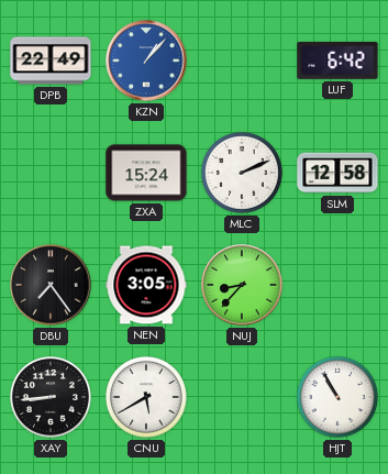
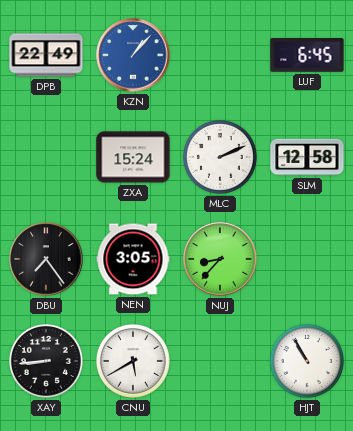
LUF: 6:42 -> 6:45
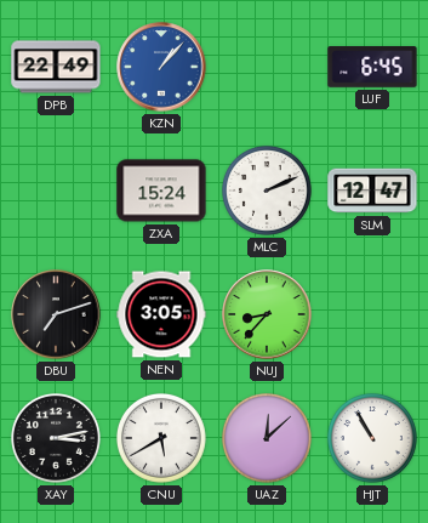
SLM: 12:58 -> 12:47
DBU: 7:24 -> 7:12
XAY: 8:44 -> 3:13
UAZ: none -> 12:08
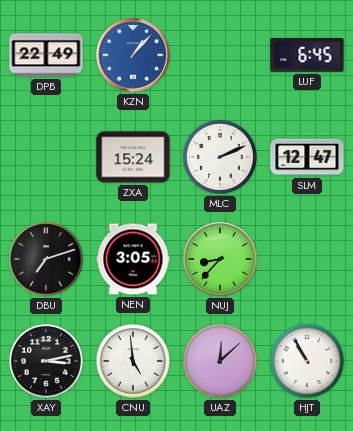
CNU: 5:40 -> 4:59
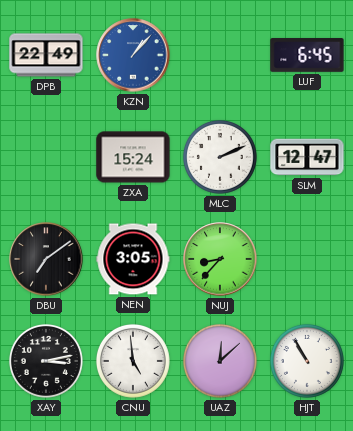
DBU: 7:12 -> 7:09
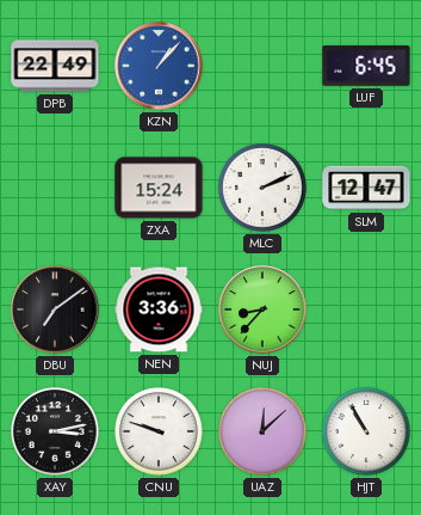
NEN: 3:05 -> 3:36
CNU: 4:59 -> 9:48
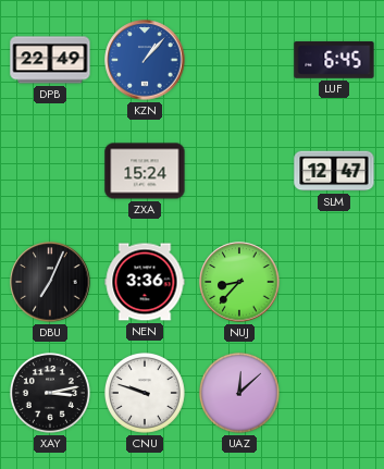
MLC: 2:11 -> none
DBU: 7:09 -> 7:04
HJT: 10:55 -> none
